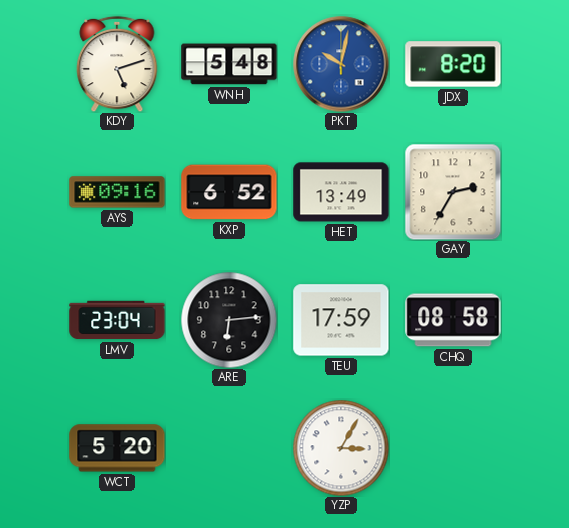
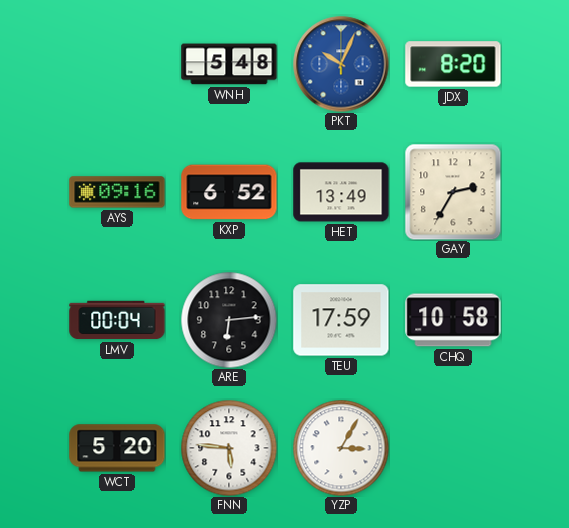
KDY: 5:12 -> none
PKT: 10:02 -> 10:04
LMV: 23:04 -> 00:04
CHQ: 08:58 -> 10:58
FNN: none -> 5:46
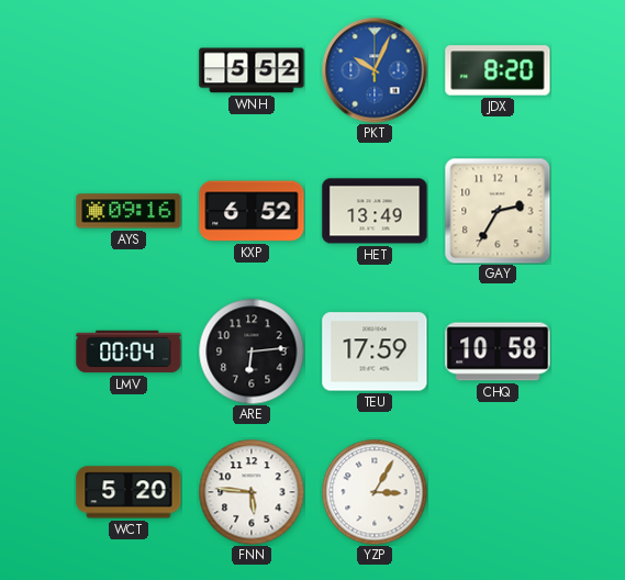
WNH: 5:48 -> 5:52
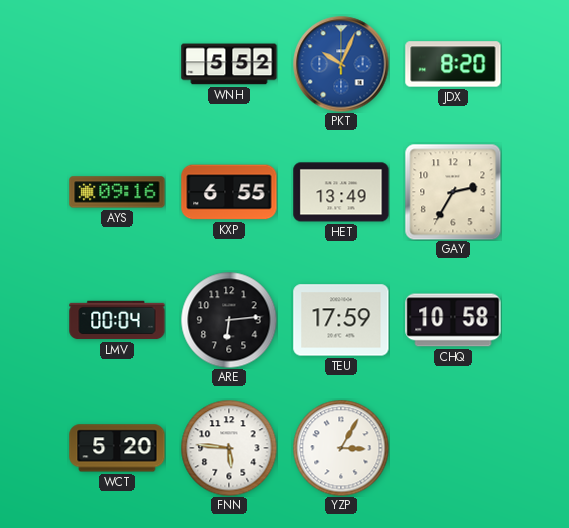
KXP: 6:52 -> 6:55
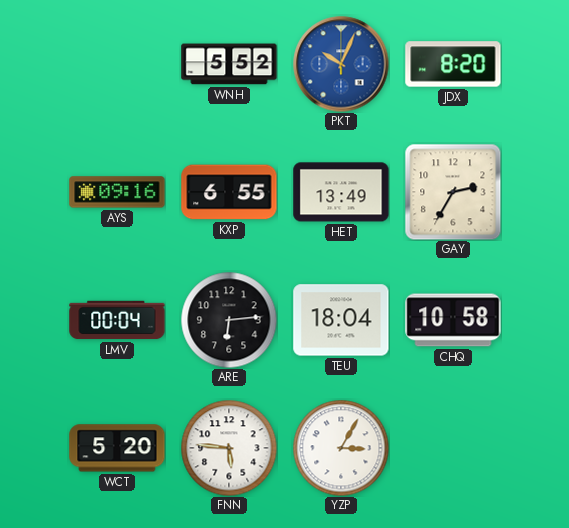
TEU: 17:59 -> 18:04
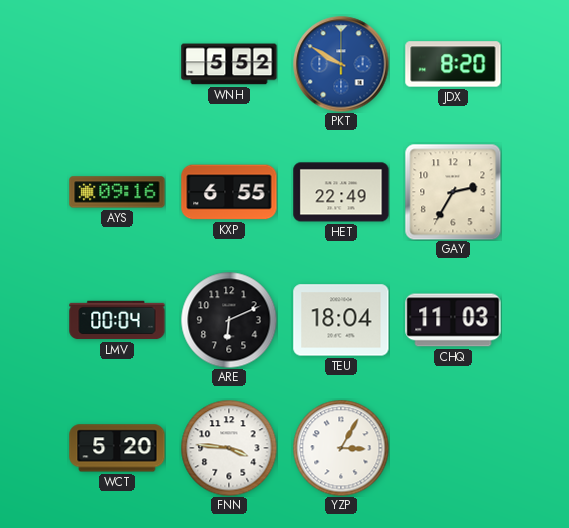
PKT: 10:04 -> 9:50
HET: 13:49 -> 22:49
ARE: 6:14 -> 6:11
CHQ: 10:58 -> 11:03
FNN: 5:46 -> 3:46
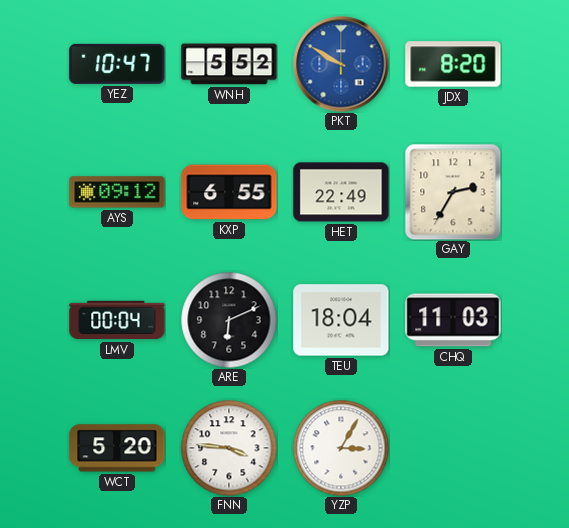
YEZ: none -> 10:47
AYS: 09:16 -> 09:12
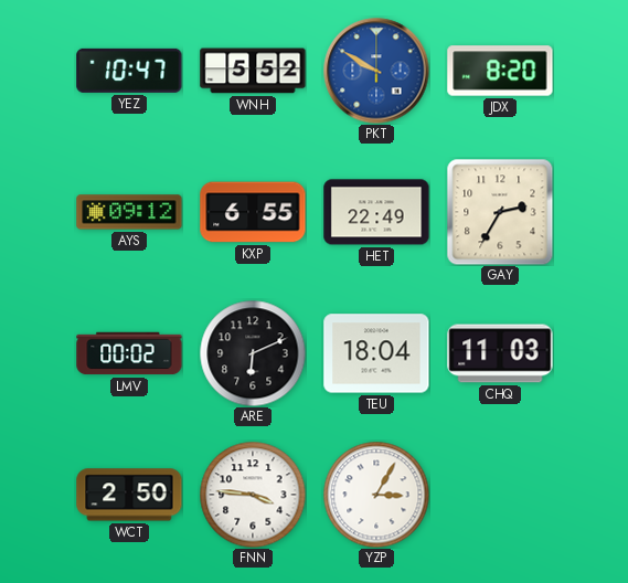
LMV: 00:04 -> 00:02
WCT: 5:20 -> 2:50
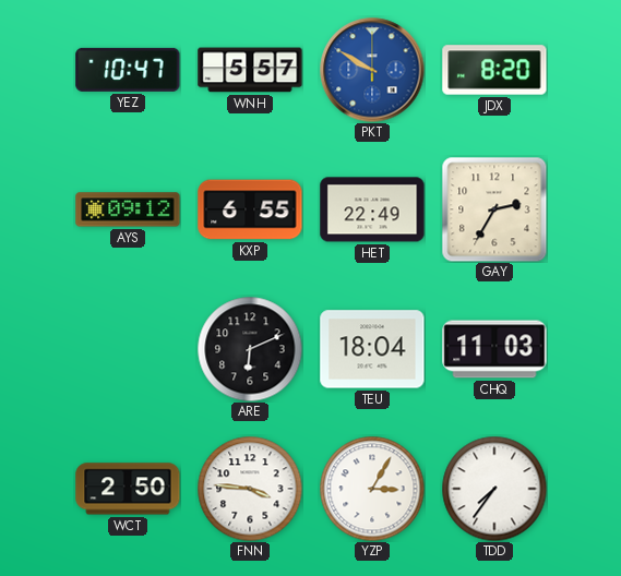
WNH: 5:52 -> 5:57
LMV: 00:02 -> none
TDD: none -> 7:36
